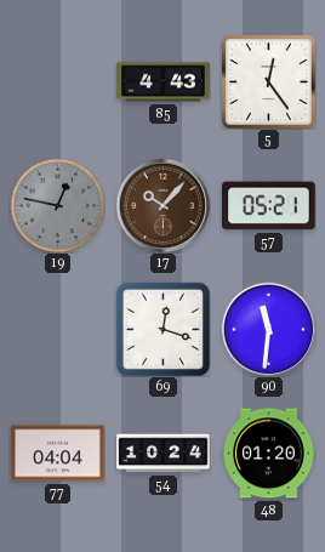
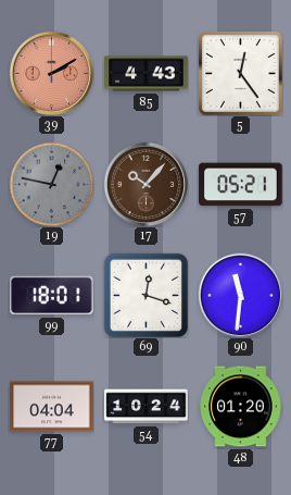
39: none -> 2:10
99: none -> 18:01
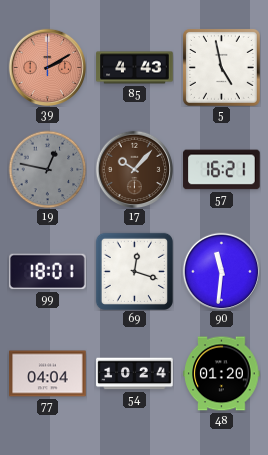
5: 12:24 -> 4:58
57: 05:21 -> 16:21
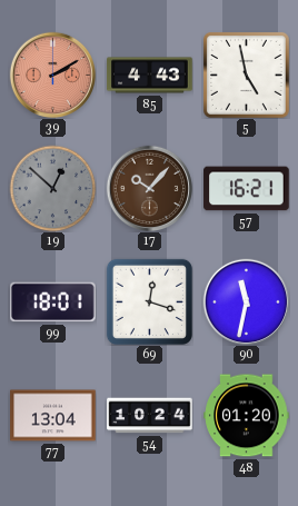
19: 12:47 -> 12:52
90: 11:31 -> 11:32
77: 04:04 -> 13:04
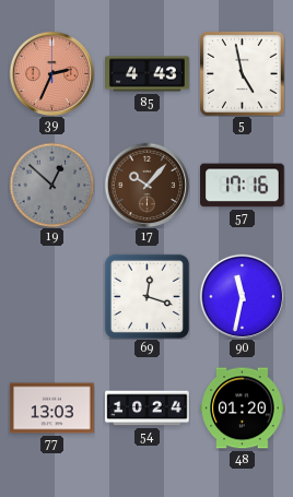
39: 2:10 -> 2:34
57: 16:21 -> 17:16
99: 18:01 -> none
77: 13:04 -> 13:03
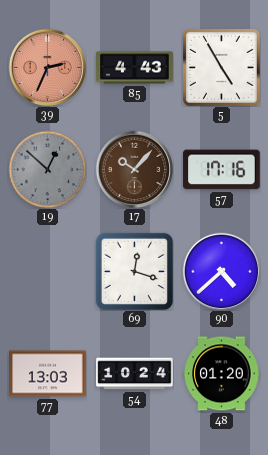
5: 4:58 -> 4:55
90: 11:32 -> 4:38
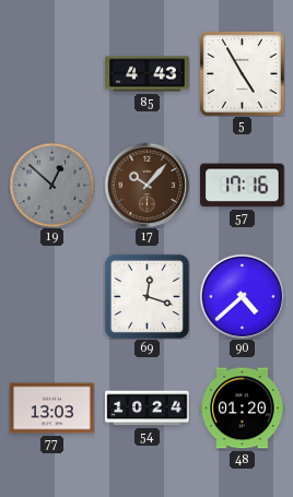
39: 2:34 -> none
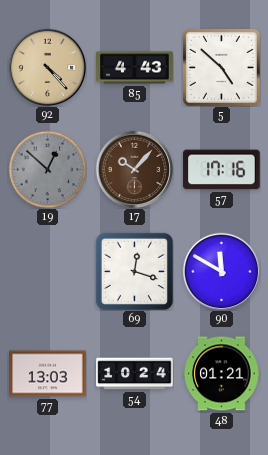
92: none -> 4:23
5: 4:55 -> 4:52
90: 4:38 -> 11:50
48: 01:20 -> 01:21
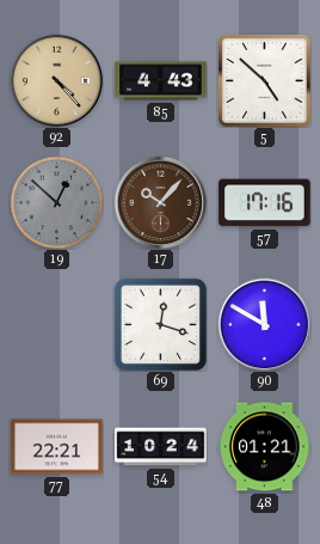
77: 13:03 -> 22:21
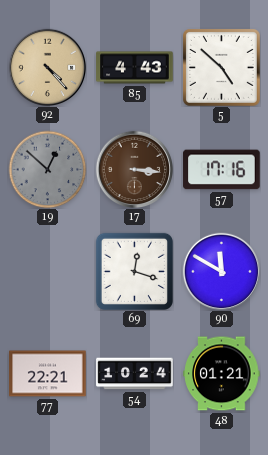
17: 10:07 -> 3:16
